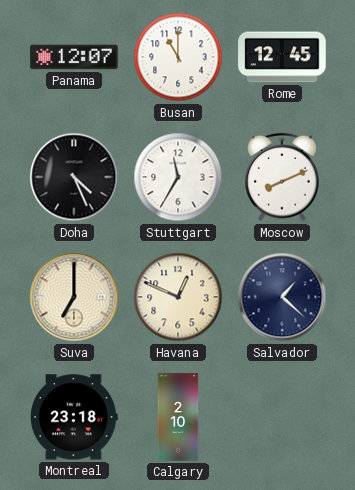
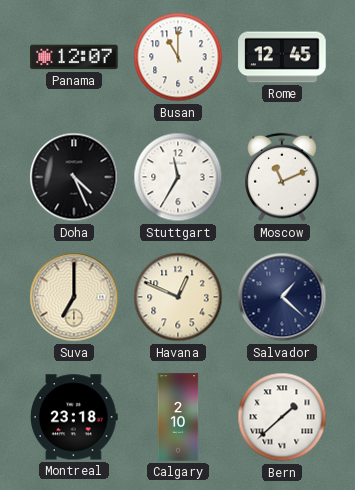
Moscow: 8:11 -> 11:11
Bern: none -> 1:38
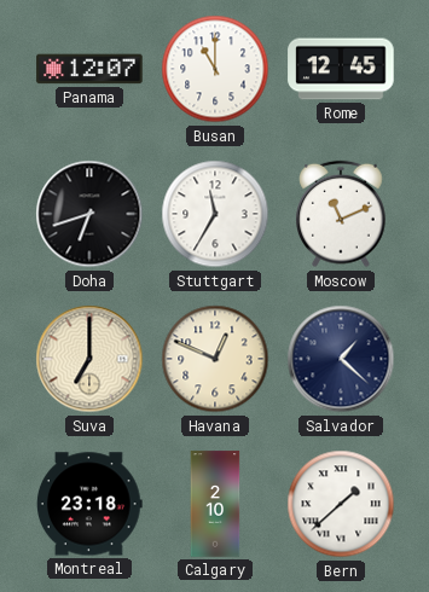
Doha: 4:26 -> 6:42
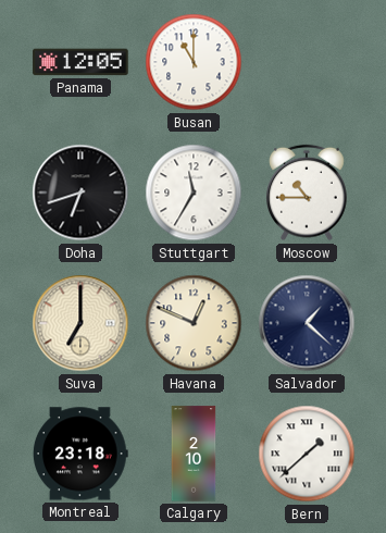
Panama: 12:07 -> 12:05
Rome: 12:45 -> none
Moscow: 11:11 -> 10:45
